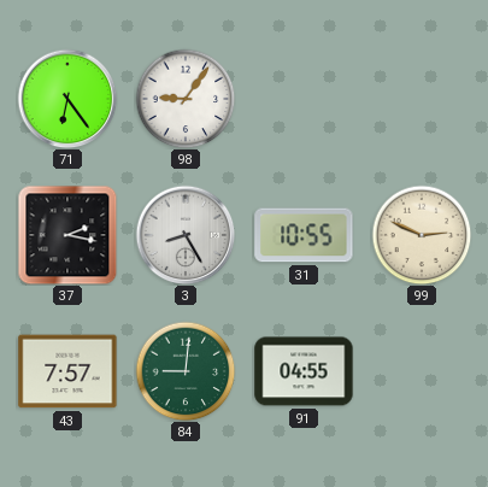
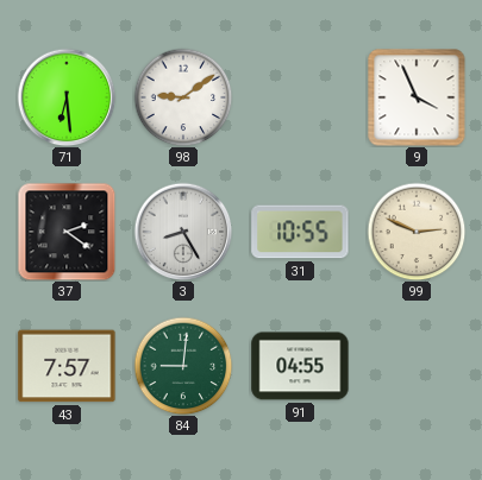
71: 6:24 -> 6:29
98: 9:06 -> 9:09
9: none -> 3:56
37: 2:17 -> 2:21
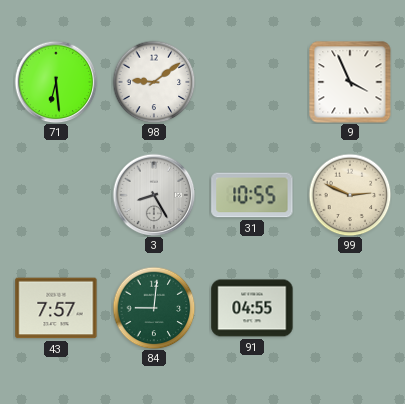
37: 2:21 -> none
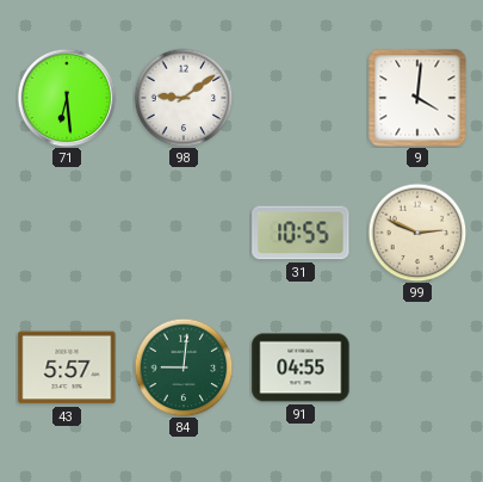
9: 3:56 -> 4:01
3: 8:25 -> none
43: 7:57 -> 5:57
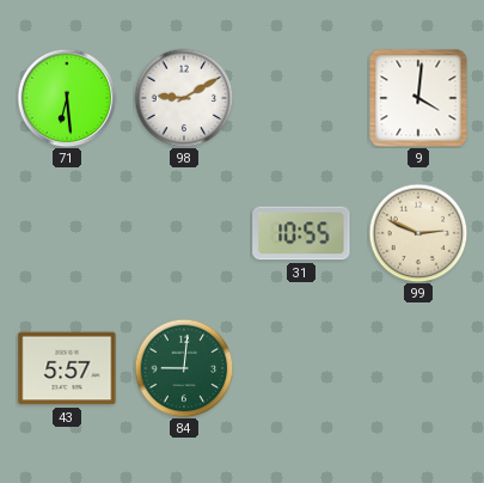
98: 9:09 -> 9:10
91: 04:55 -> none
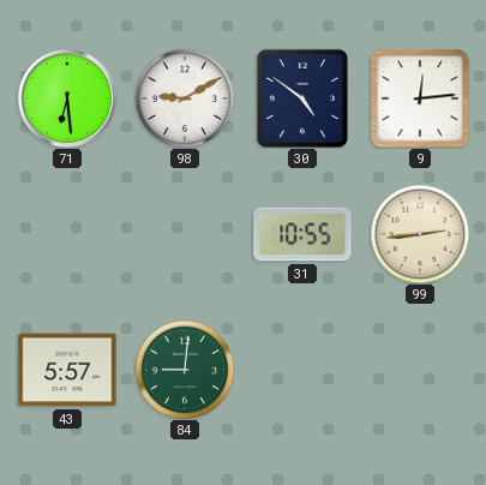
30: none -> 4:51
9: 4:01 -> 12:14
99: 2:49 -> 2:44
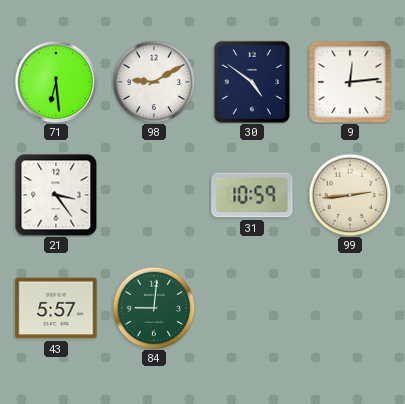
21: none -> 3:24
31: 10:55 -> 10:59
